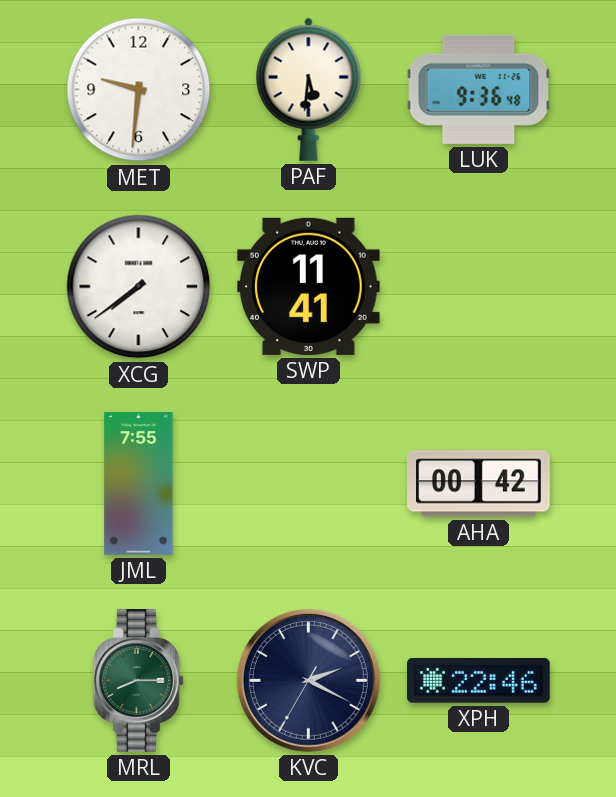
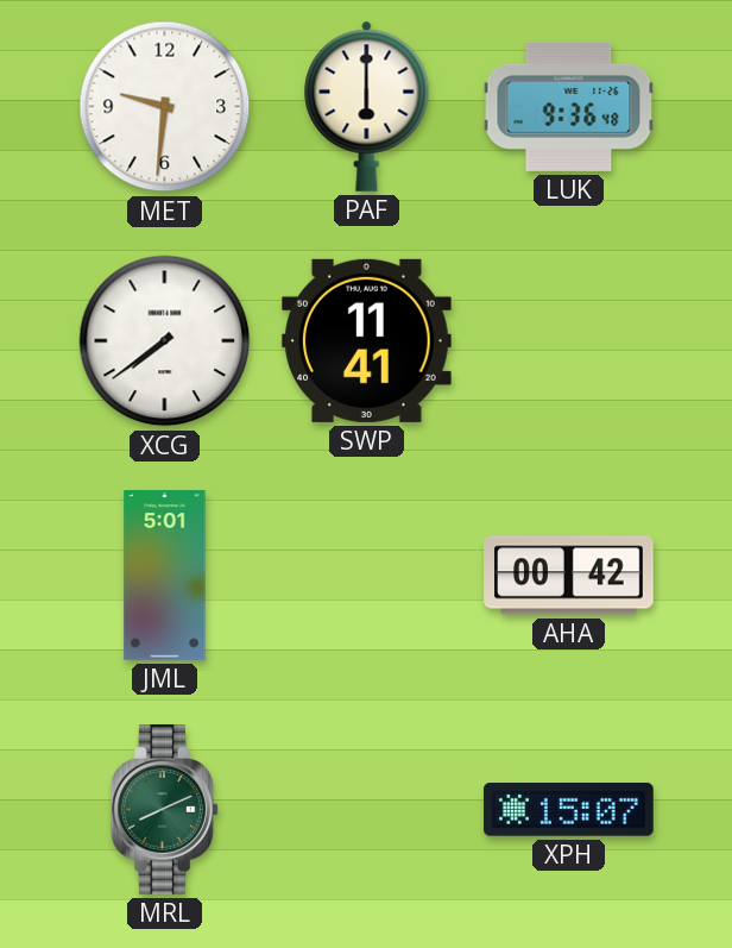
PAF: 5:31 -> 6:00
JML: 7:55 -> 5:01
MRL: 8:15 -> 8:11
KVC: 2:19 -> none
XPH: 22:46 -> 15:07
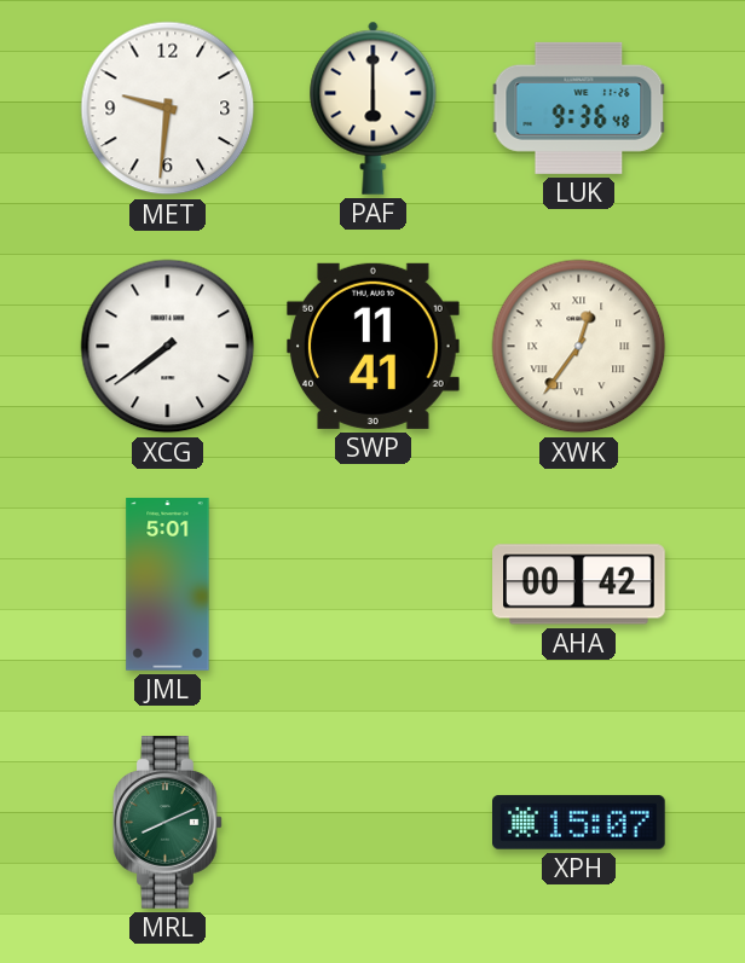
XWK: none -> 12:36
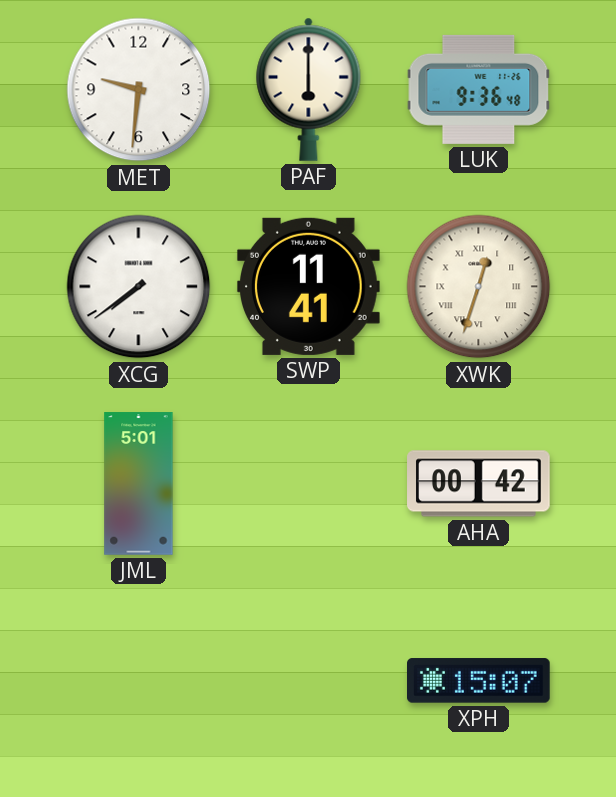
XWK: 12:36 -> 12:33
MRL: 8:11 -> none
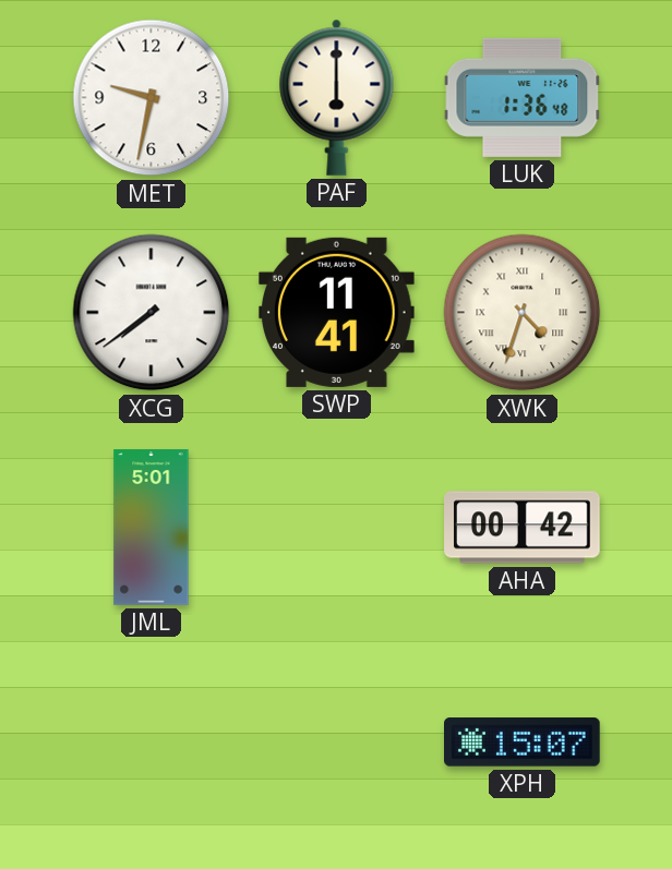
MET: 9:31 -> 9:32
LUK: 9:36 -> 1:36
XWK: 12:33 -> 4:33
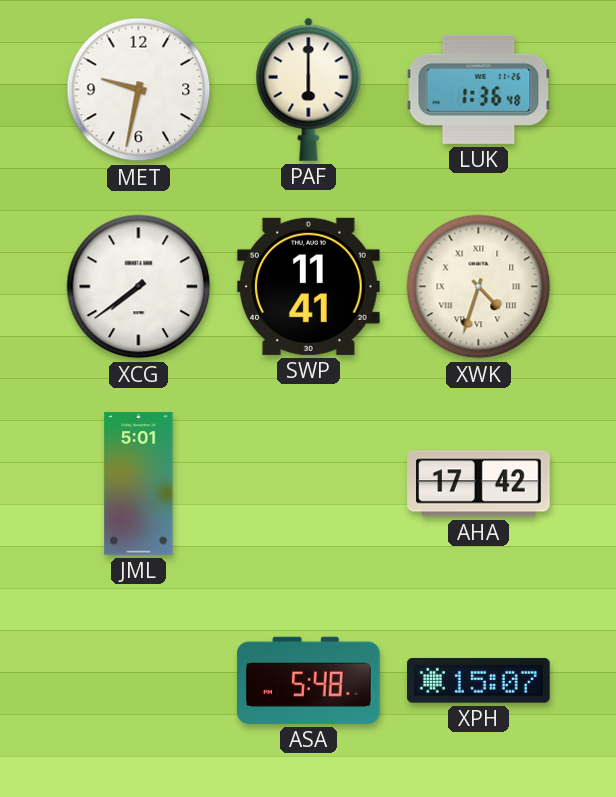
AHA: 00:42 -> 17:42
ASA: none -> 5:48
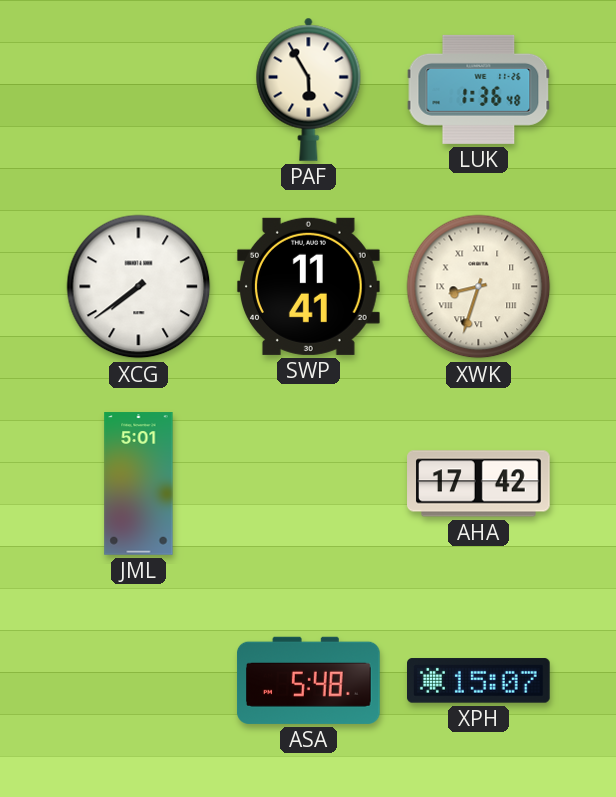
MET: 9:32 -> none
PAF: 6:00 -> 5:55
XWK: 4:33 -> 8:33
